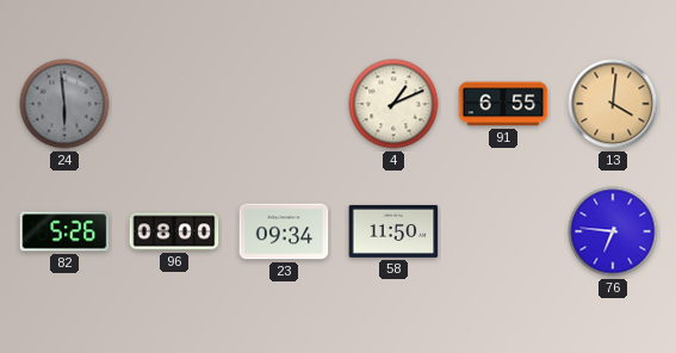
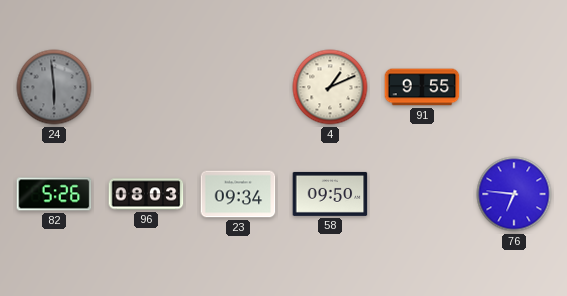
91: 6:55 -> 9:55
13: 4:01 -> none
96: 08:00 -> 08:03
58: 11:50 -> 09:50
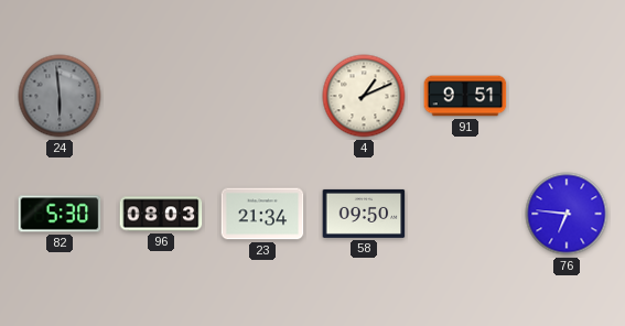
91: 9:55 -> 9:51
82: 5:26 -> 5:30
23: 09:34 -> 21:34
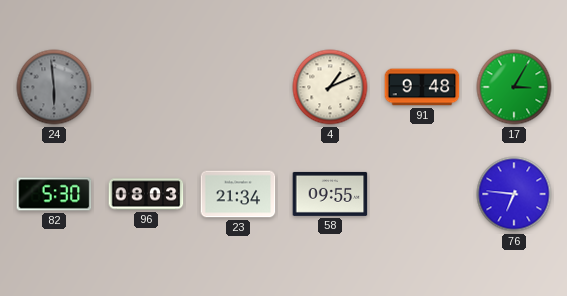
91: 9:51 -> 9:48
17: none -> 3:05
58: 09:50 -> 09:55
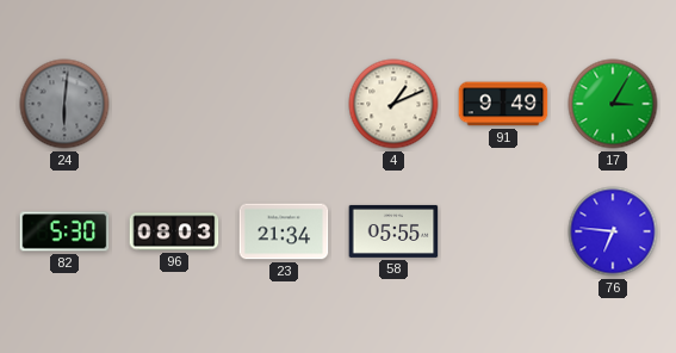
24: 5:59 -> 6:01
91: 9:48 -> 9:49
58: 09:55 -> 05:55
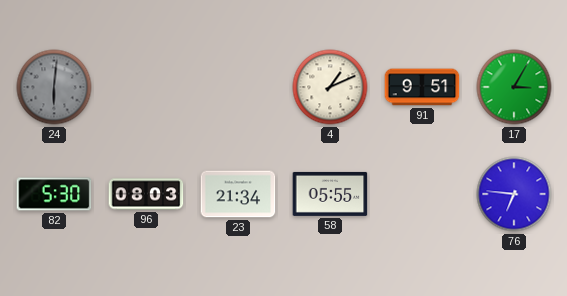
91: 9:49 -> 9:51
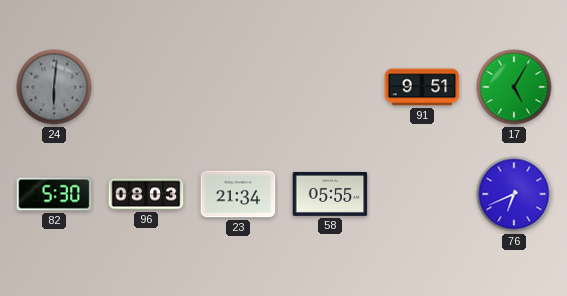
4: 1:11 -> none
17: 3:05 -> 5:05
76: 6:46 -> 6:41
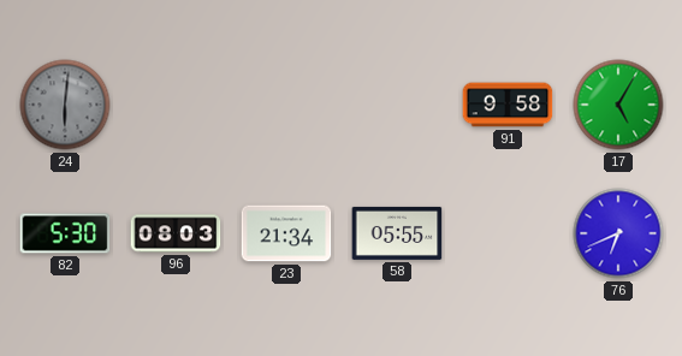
91: 9:51 -> 9:58
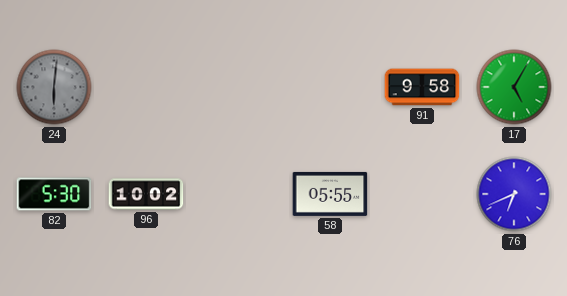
96: 08:03 -> 10:02
23: 21:34 -> none
